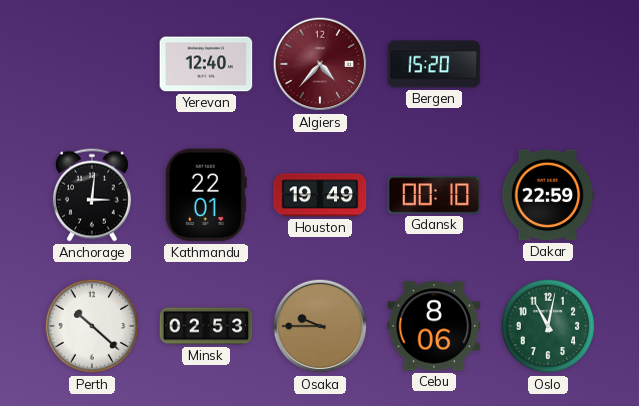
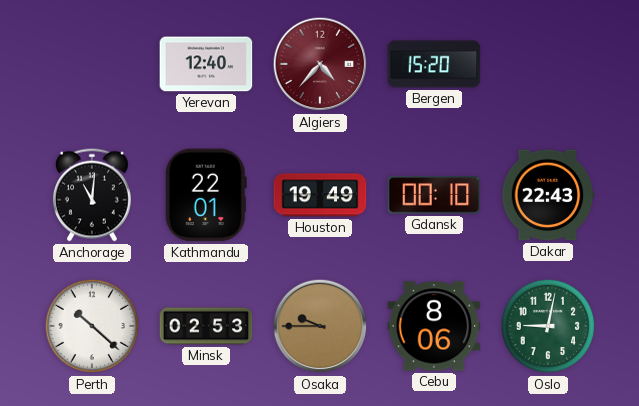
Anchorage: 3:01 -> 11:01
Dakar: 22:59 -> 22:43
Oslo: 11:02 -> 9:02
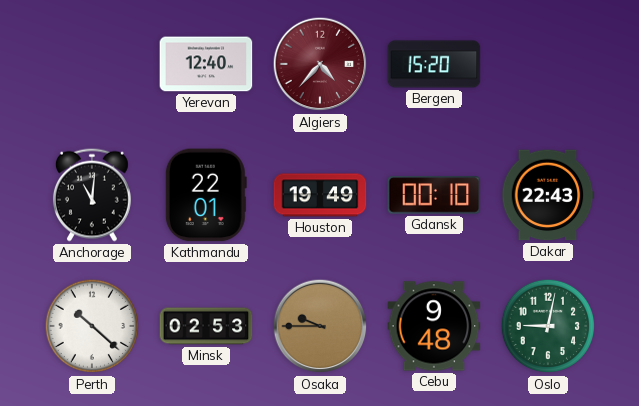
Cebu: 8:06 -> 9:48
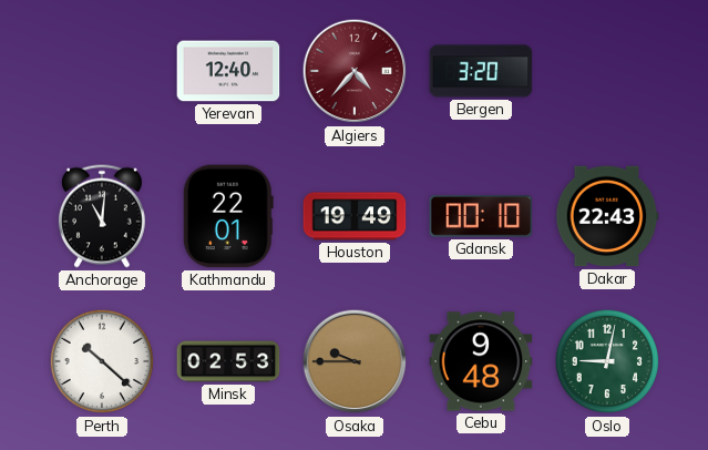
Bergen: 15:20 -> 3:20
